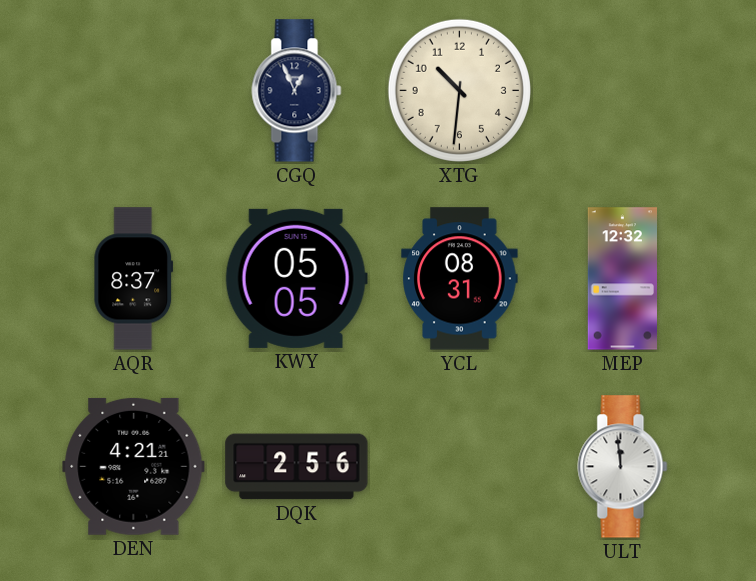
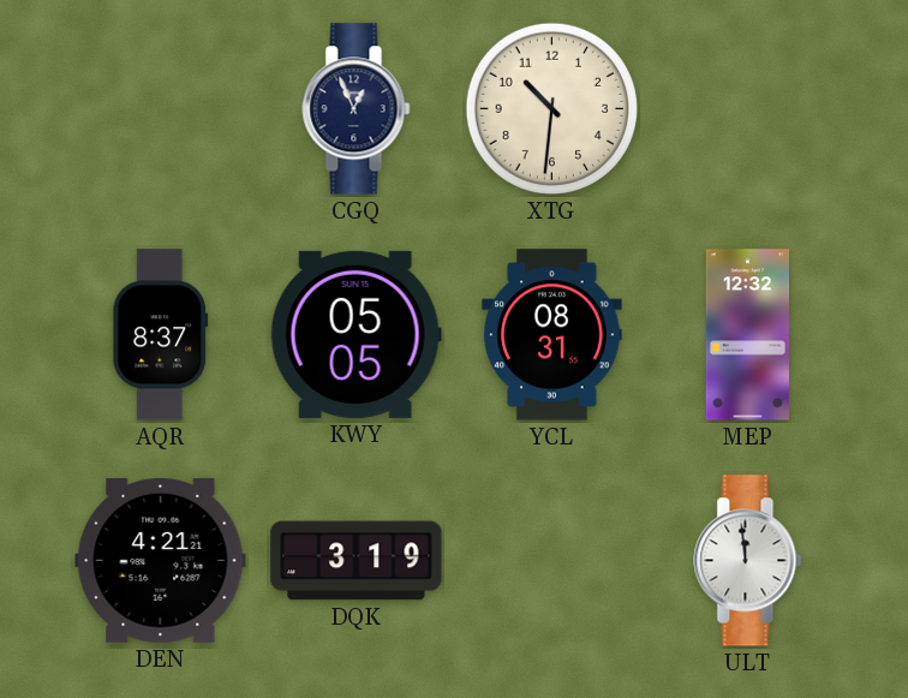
DQK: 2:56 -> 3:19
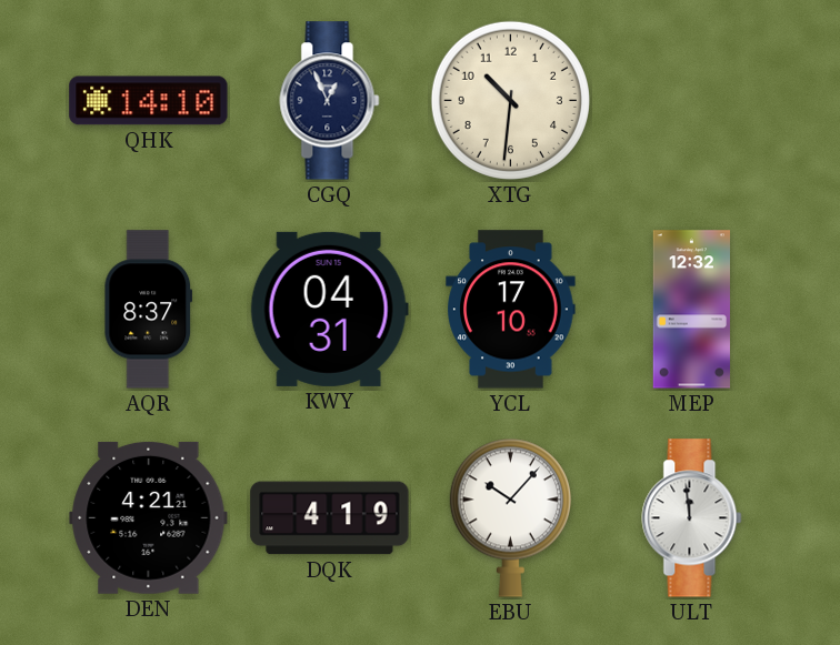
QHK: none -> 14:10
KWY: 05:05 -> 04:31
YCL: 08:31 -> 17:10
DQK: 3:19 -> 4:19
EBU: none -> 10:07
